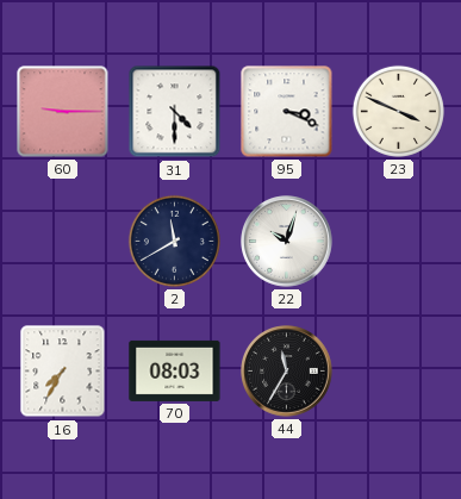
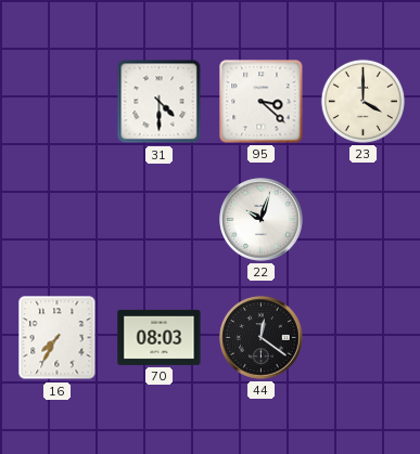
60: 9:15 -> none
95: 3:19 -> 3:22
23: 3:49 -> 4:00
2: 11:40 -> none
44: 11:35 -> 12:21
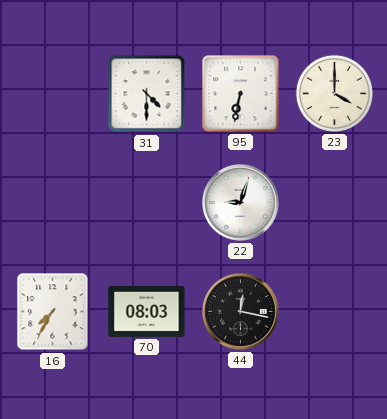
95: 3:22 -> 6:32
22: 10:03 -> 9:03
44: 12:21 -> 12:17
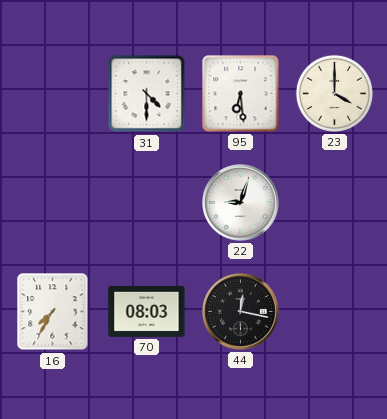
95: 6:32 -> 6:29
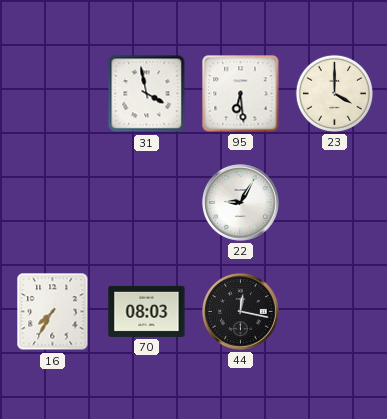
31: 4:30 -> 3:58
22: 9:03 -> 9:05
